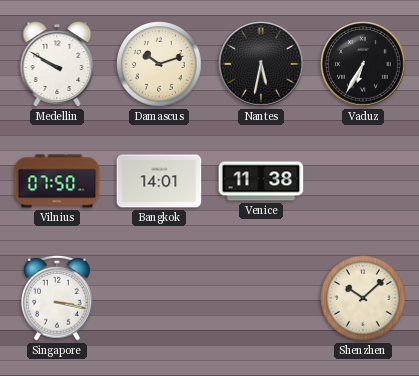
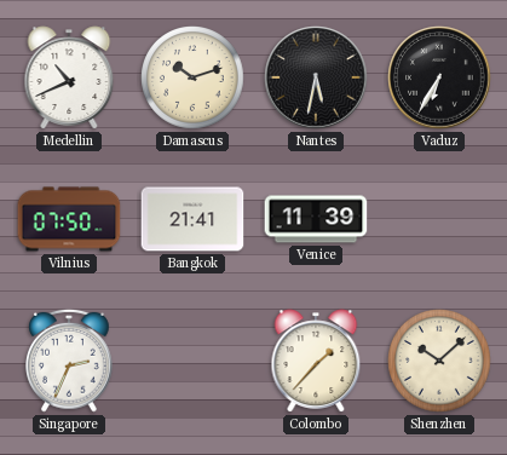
Medellin: 9:50 -> 10:41
Bangkok: 14:01 -> 21:41
Venice: 11:38 -> 11:39
Singapore: 3:17 -> 2:34
Colombo: none -> 1:37
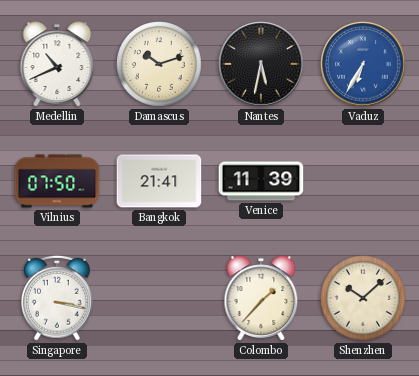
Vaduz dial: black -> blue
Singapore: 2:34 -> 3:17
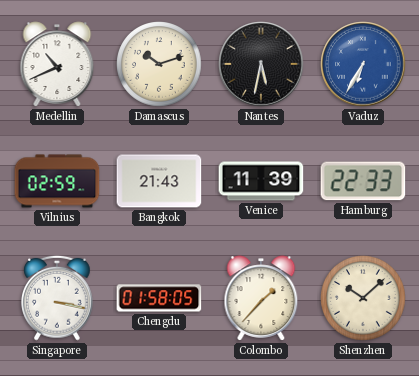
Vilnius: 07:50 -> 02:59
Bangkok: 21:41 -> 21:43
Hamburg: none -> 22:33
Chengdu: none -> 01:58
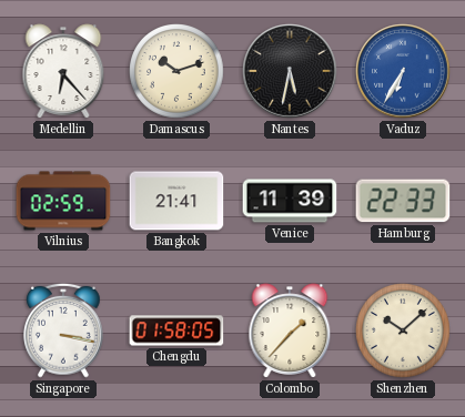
Medellin: 10:41 -> 6:23
Bangkok: 21:43 -> 21:41
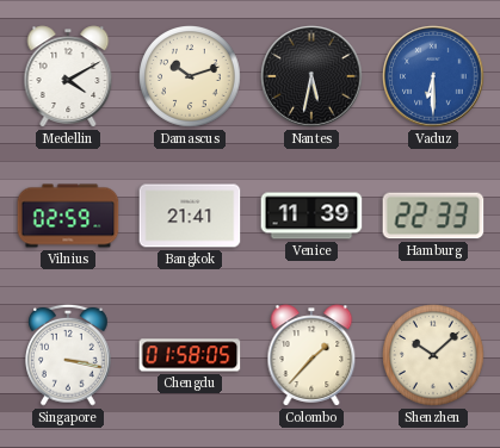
Medellin: 6:23 -> 4:10
Vaduz: 6:35 -> 6:30
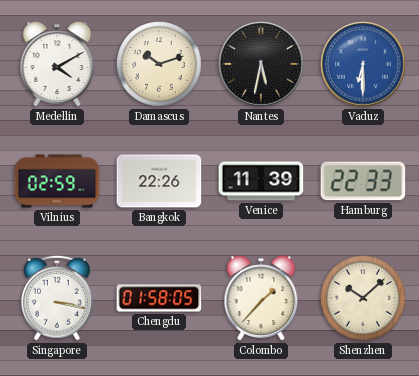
Bangkok: 21:41 -> 22:26
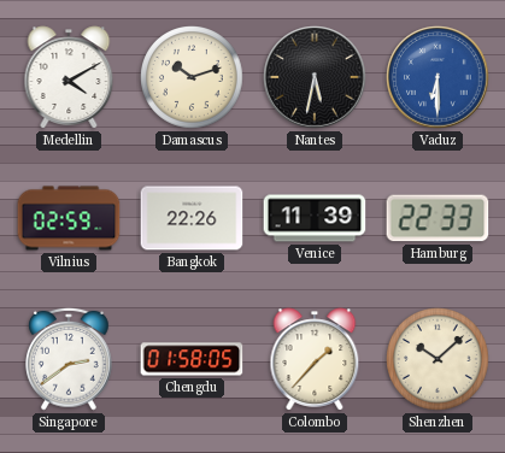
Singapore: 3:17 -> 2:39
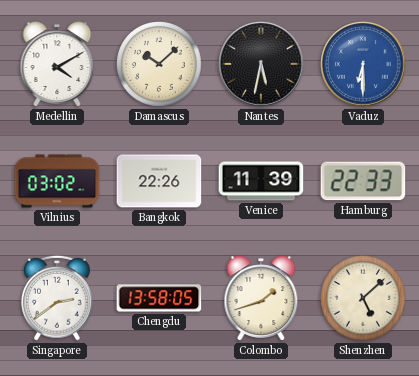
Damascus: 10:12 -> 10:08
Vilnius: 02:59 -> 03:02
Chengdu: 01:58 -> 13:58
Colombo: 1:37 -> 1:42
Shenzhen: 10:08 -> 5:08
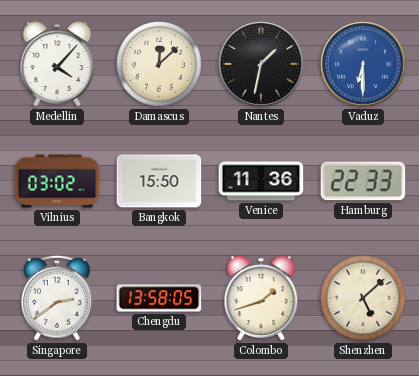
Medellin: 4:10 -> 4:07
Damascus: 10:08 -> 12:08
Nantes: 5:32 -> 1:32
Bangkok: 22:26 -> 15:50
Venice: 11:39 -> 11:36
